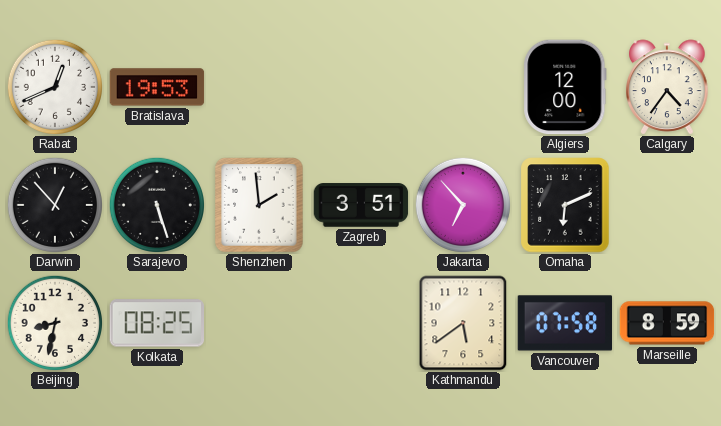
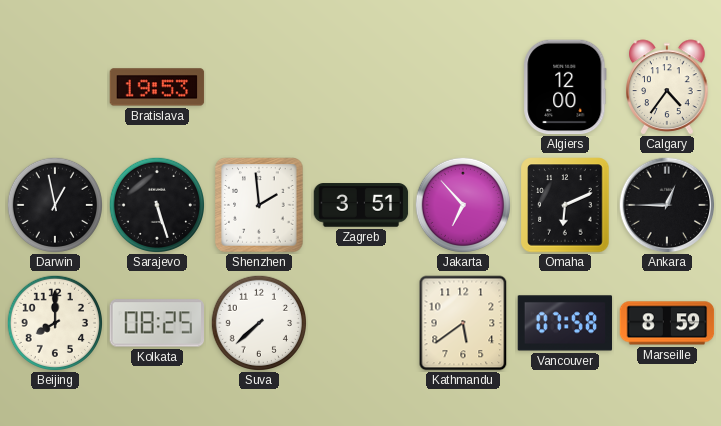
Rabat: 12:41 -> none
Darwin: 12:53 -> 12:58
Ankara: none -> 12:45
Beijing: 8:32 -> 8:00
Suva: none -> 7:38
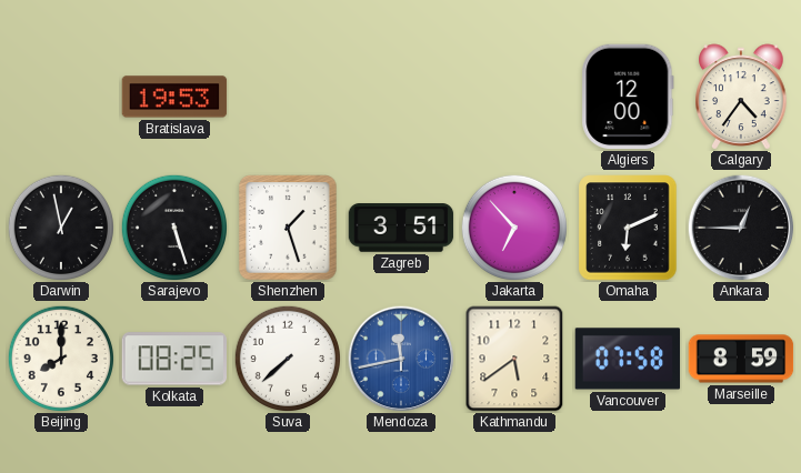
Shenzhen: 1:59 -> 1:27
Mendoza: none -> 11:43
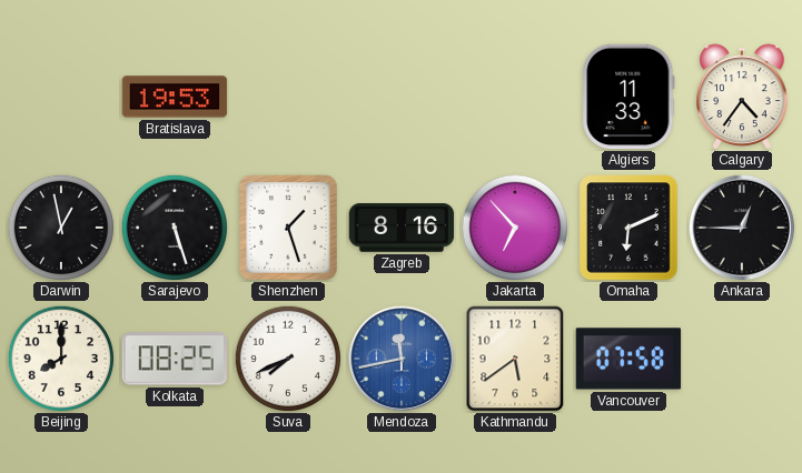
Algiers: 12:00 -> 11:33
Zagreb: 3:51 -> 8:16
Suva: 7:38 -> 7:41
Marseille: 8:59 -> none
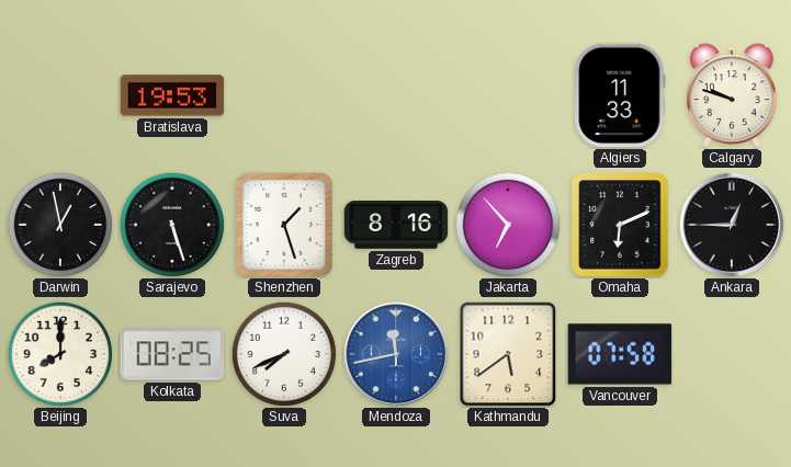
Calgary: 4:36 -> 9:48
